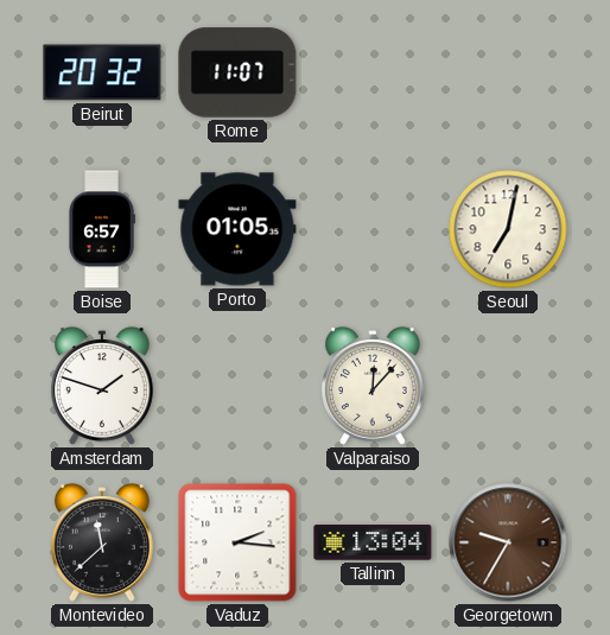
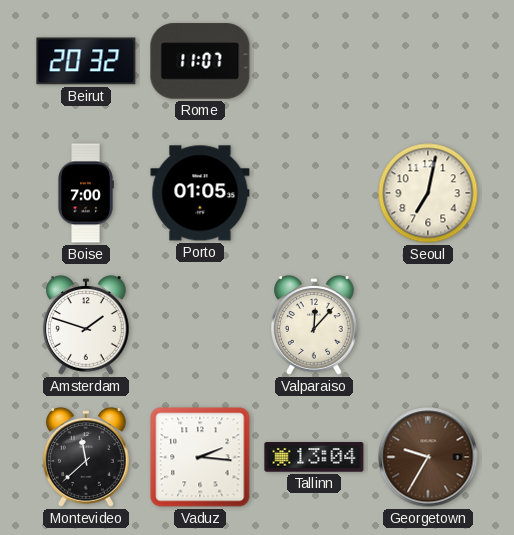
Boise: 6:57 -> 7:00
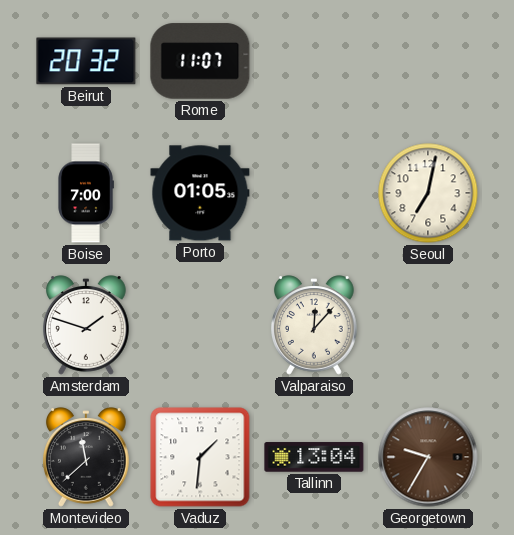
Vaduz: 2:16 -> 1:31
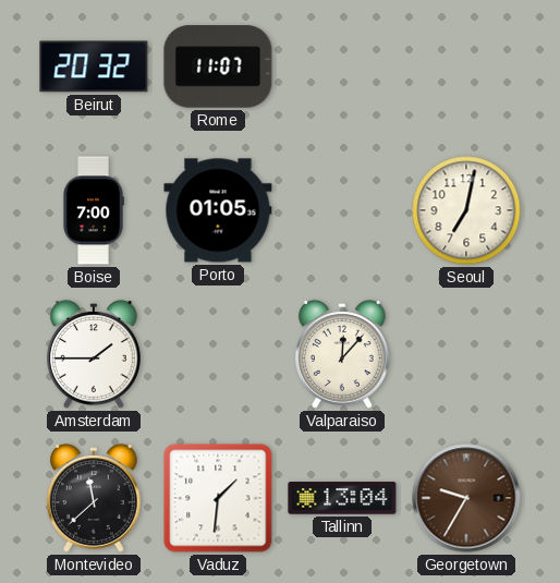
Amsterdam: 1:48 -> 1:45
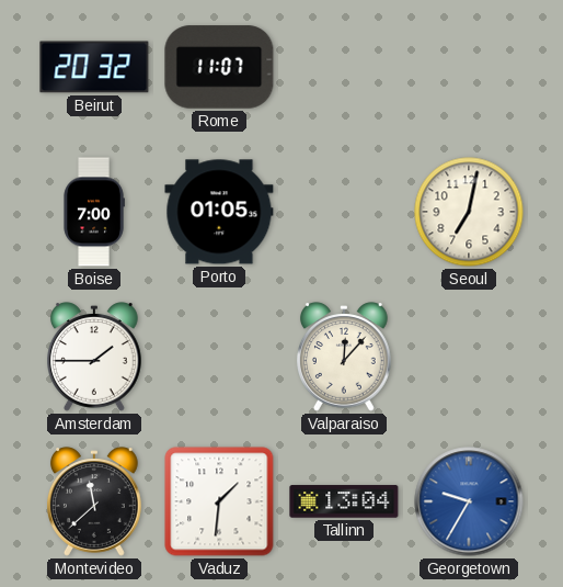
Georgetown dial: brown -> blue
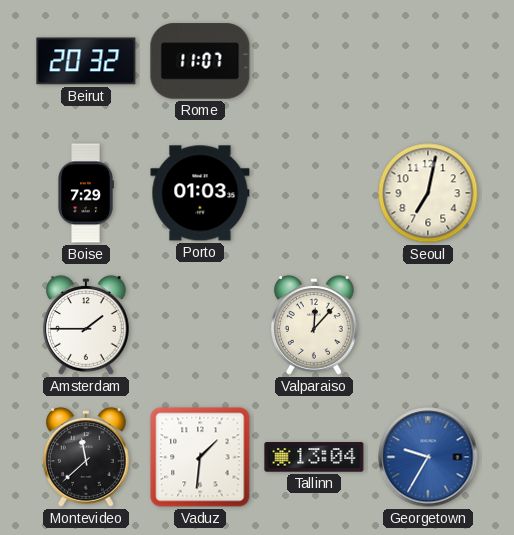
Boise: 7:00 -> 7:29
Porto: 01:05 -> 01:03
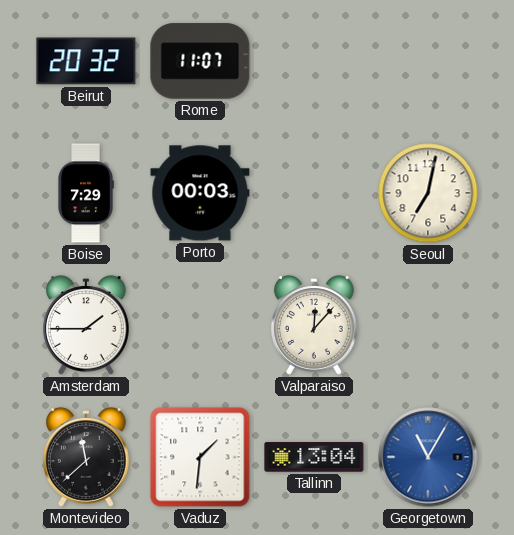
Porto: 01:03 -> 00:03
Georgetown: 9:35 -> 11:05
